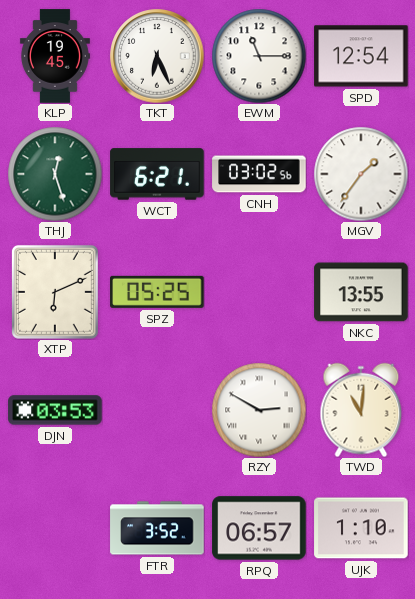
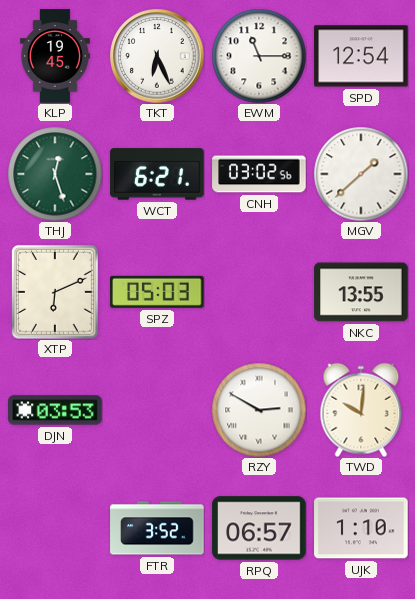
MGV: 1:36 -> 1:38
SPZ: 05:25 -> 05:03
TWD: 11:01 -> 10:01
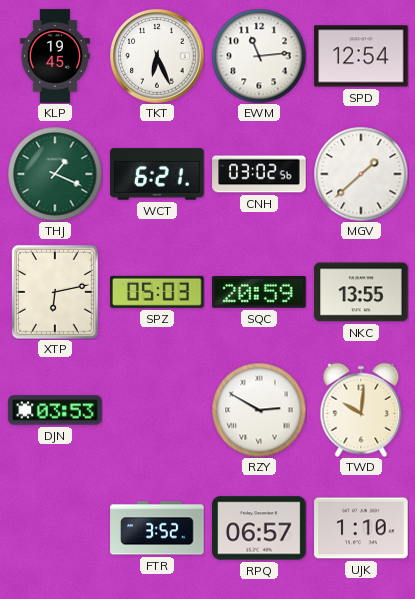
EWM: 11:15 -> 11:14
THJ: 12:27 -> 1:19
XTP: 6:11 -> 6:13
SQC: none -> 20:59
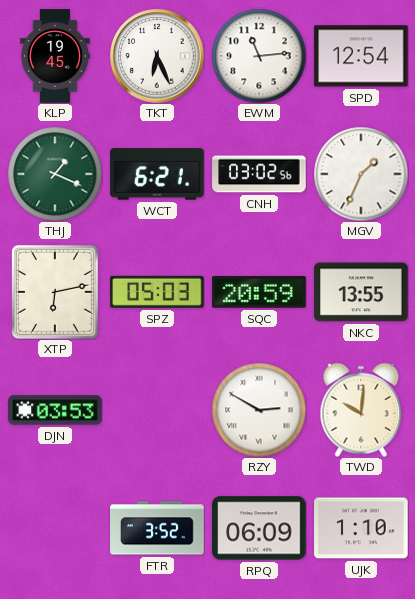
MGV: 1:38 -> 1:34
RPQ: 06:57 -> 06:09
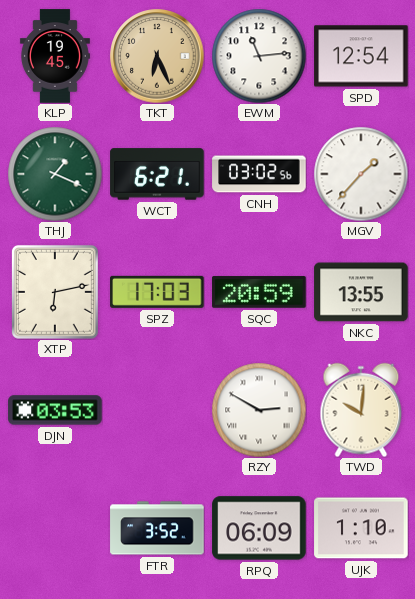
TKT dial: white -> champagne
MGV: 1:34 -> 1:37
SPZ: 05:03 -> 17:03
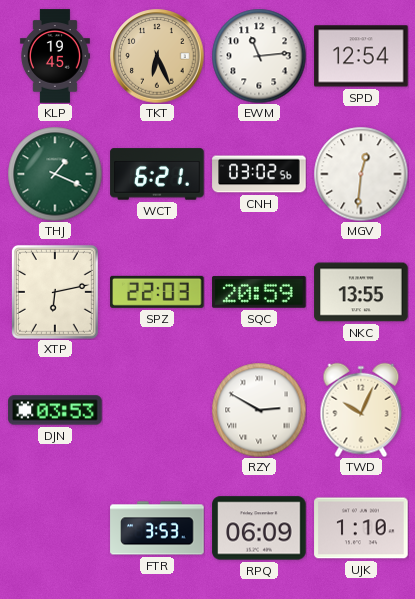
MGV: 1:37 -> 12:31
SPZ: 17:03 -> 22:03
TWD: 10:01 -> 10:04
FTR: 3:52 -> 3:53
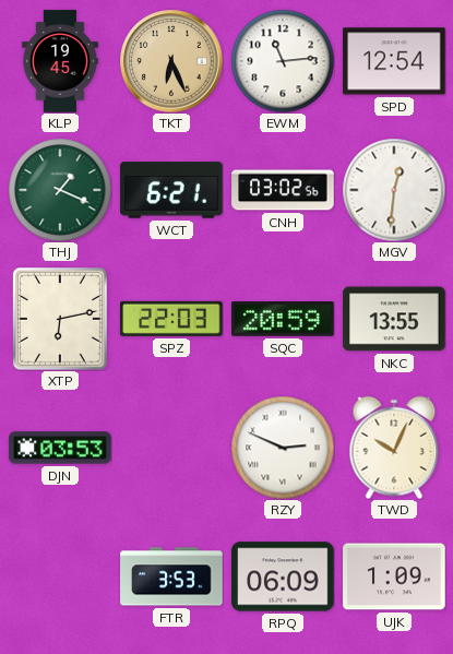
RZY: 2:50 -> 2:49
UJK: 1:10 -> 1:09
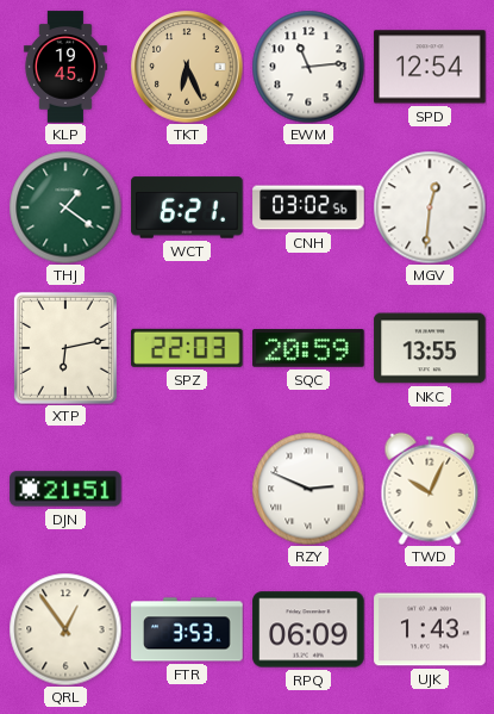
THJ: 1:19 -> 1:21
DJN: 03:53 -> 21:51
QRL: none -> 12:54
UJK: 1:09 -> 1:43
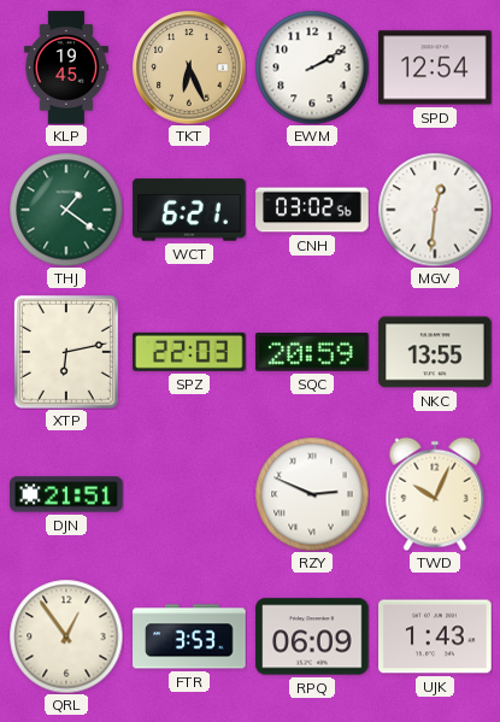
EWM: 11:14 -> 2:10
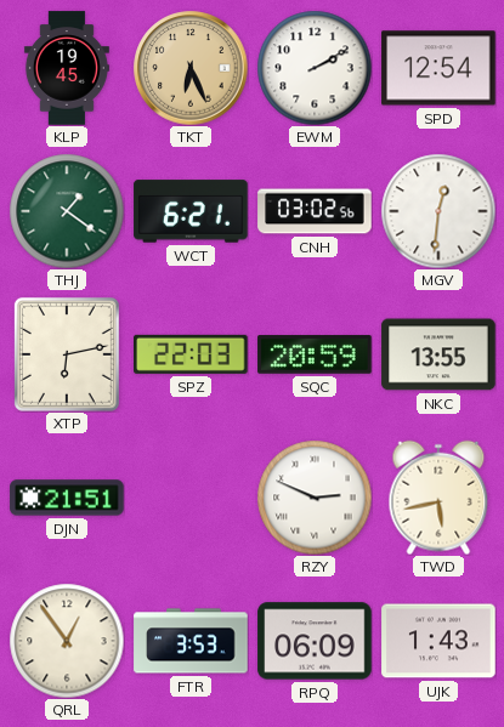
TWD: 10:04 -> 5:43
